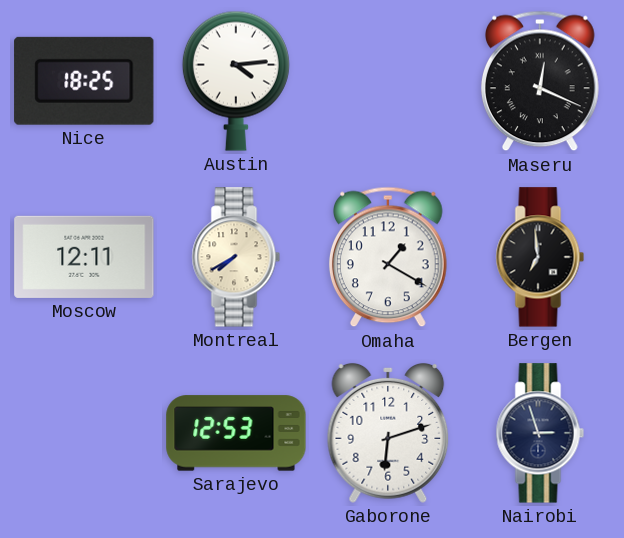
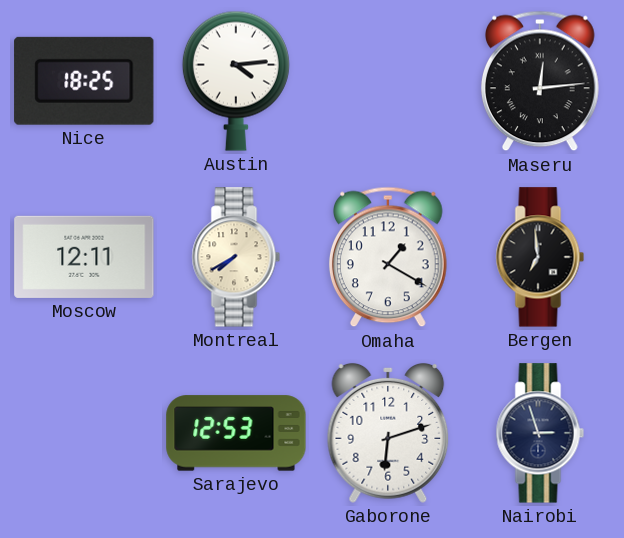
Maseru: 12:19 -> 12:14
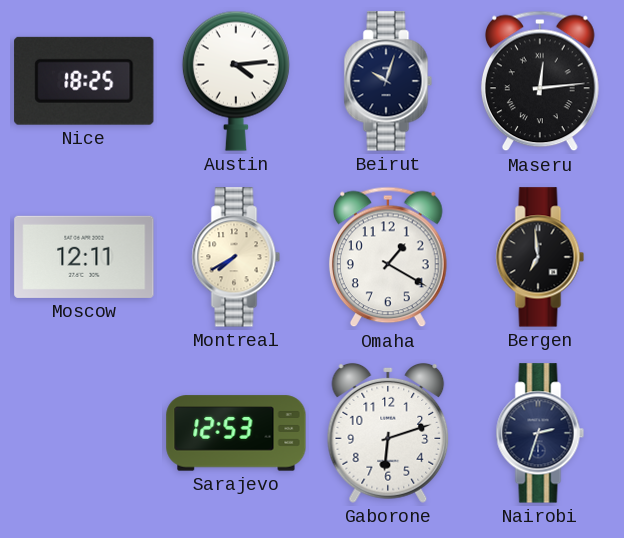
Beirut: none -> 10:03
Nairobi: 2:57 -> 2:33
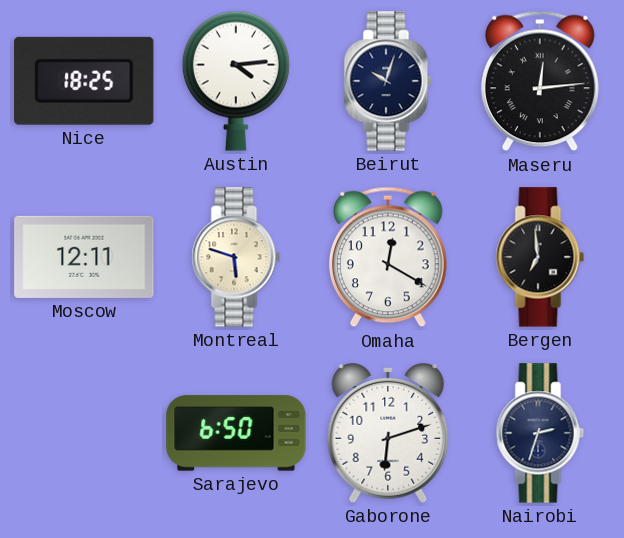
Montreal: 7:40 -> 5:48
Omaha: 1:20 -> 12:20
Sarajevo: 12:53 -> 6:50
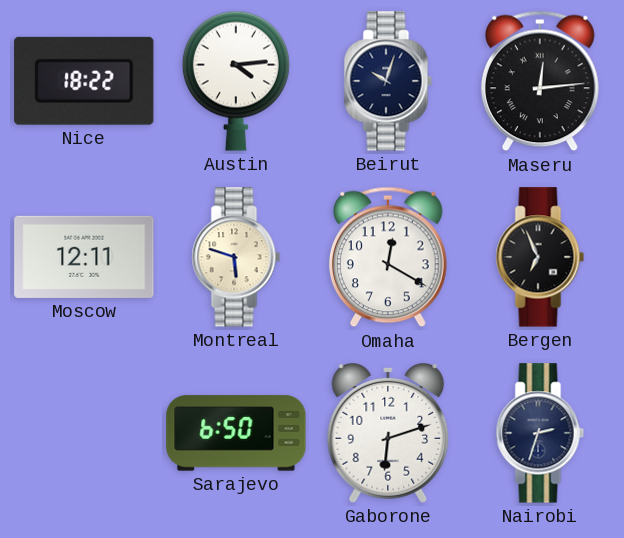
Nice: 18:25 -> 18:22
Bergen: 6:59 -> 6:56
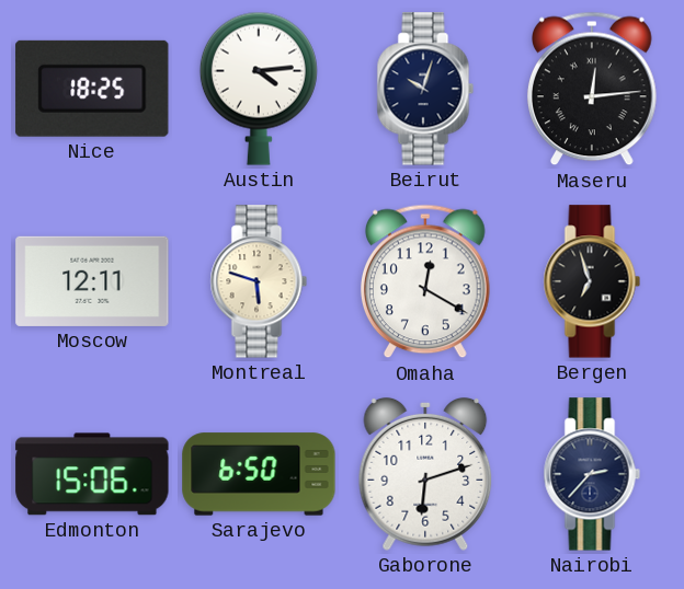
Nice: 18:22 -> 18:25
Bergen: 6:56 -> 6:57
Edmonton: none -> 15:06
Nairobi: 2:33 -> 2:37
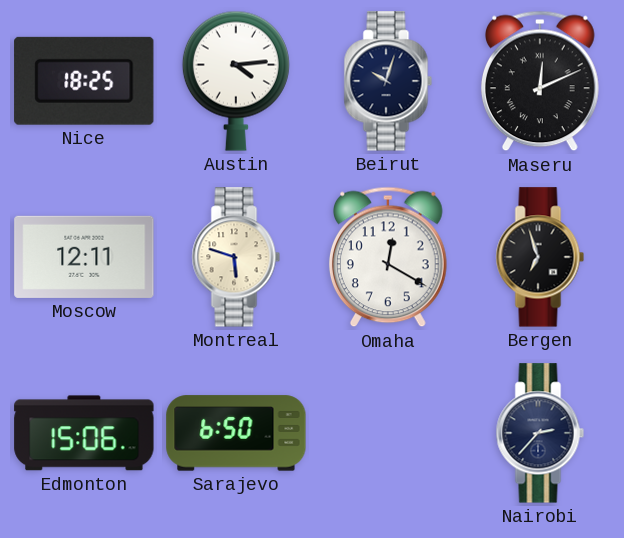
Maseru: 12:14 -> 12:11
Gaborone: 6:12 -> none
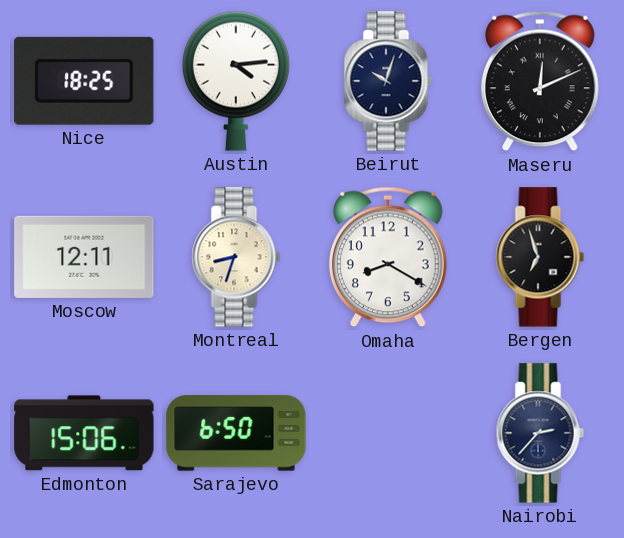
Montreal: 5:48 -> 8:33
Omaha: 12:20 -> 8:20
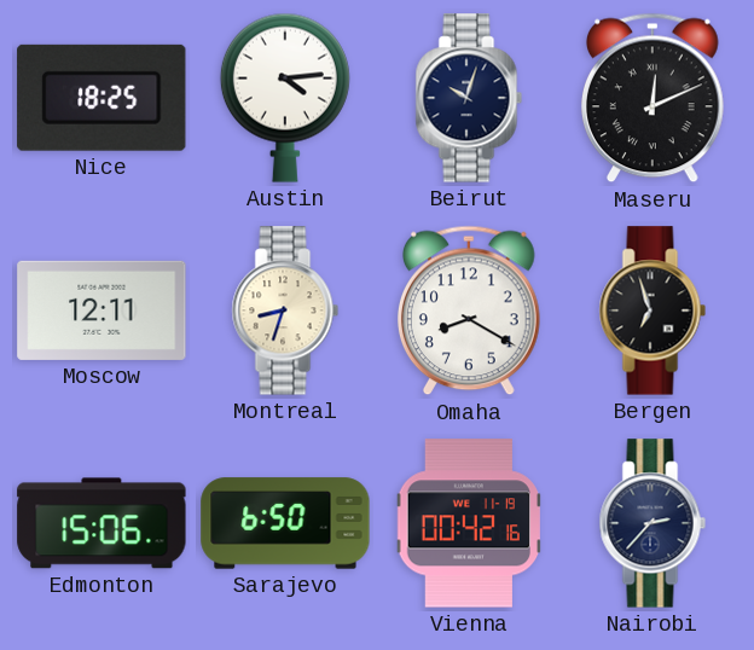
Vienna: none -> 00:42
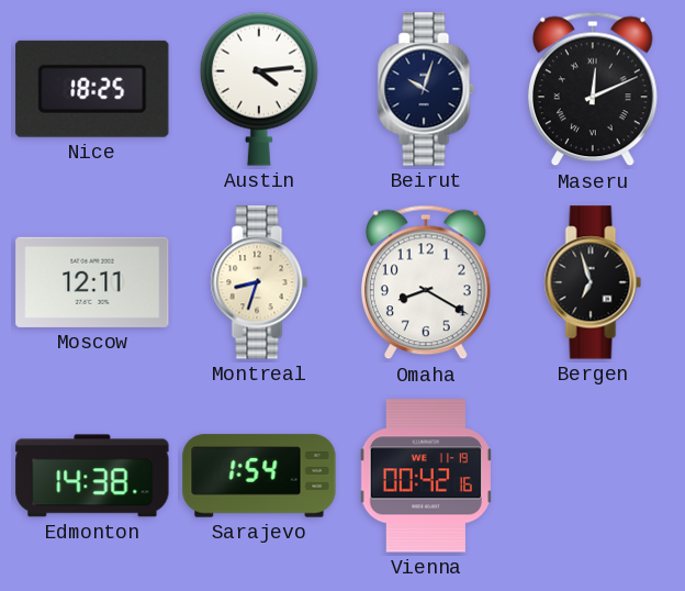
Edmonton: 15:06 -> 14:38
Sarajevo: 6:50 -> 1:54
Nairobi: 2:37 -> none
